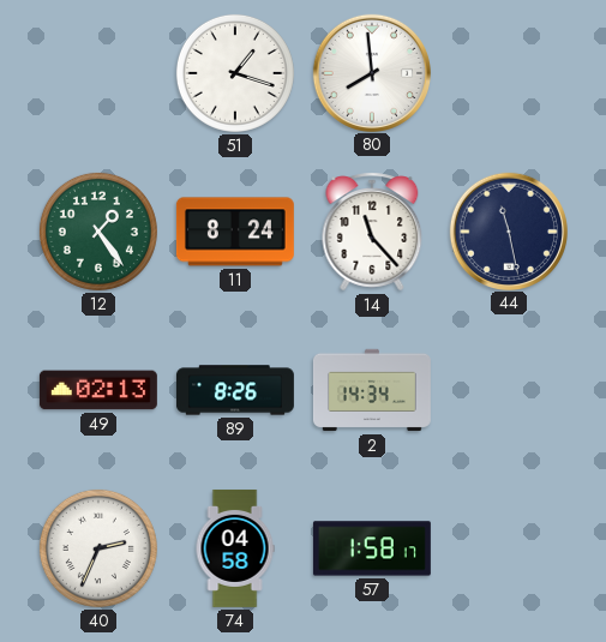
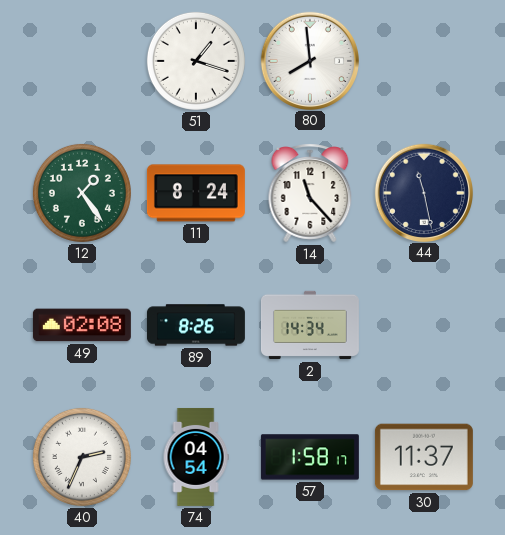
49: 02:13 -> 02:08
74: 04:58 -> 04:54
30: none -> 11:37
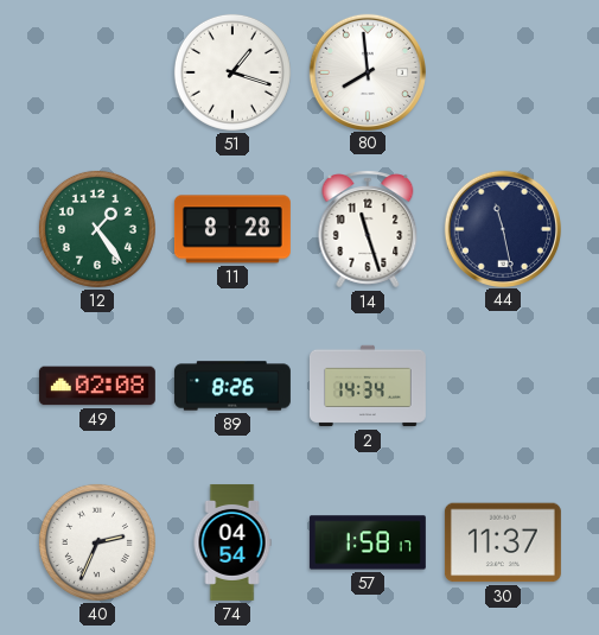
11: 8:24 -> 8:28
14: 11:23 -> 11:27
